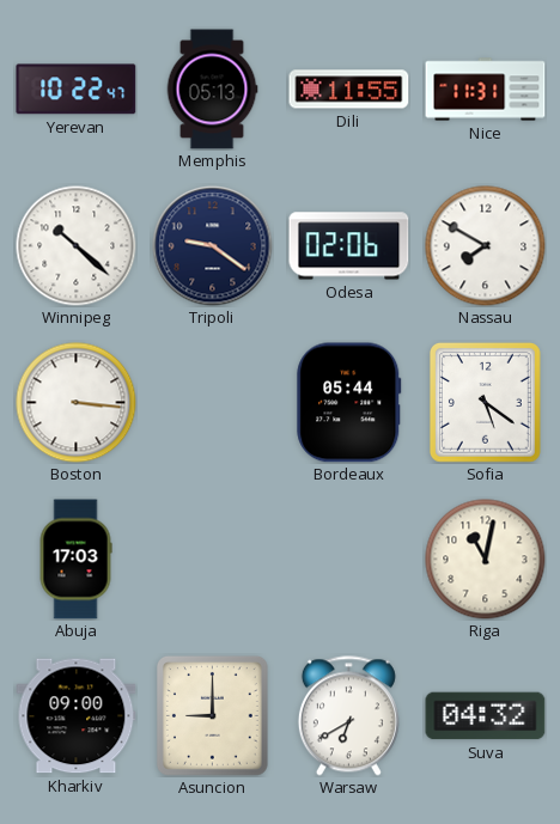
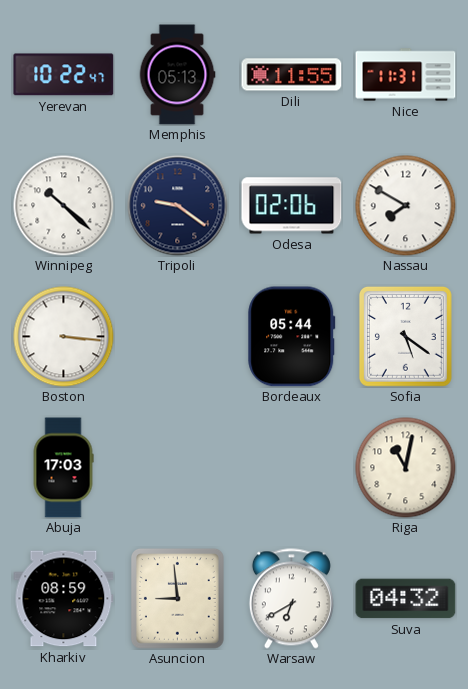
Kharkiv: 09:00 -> 08:59
Asuncion: 9:00 -> 8:59
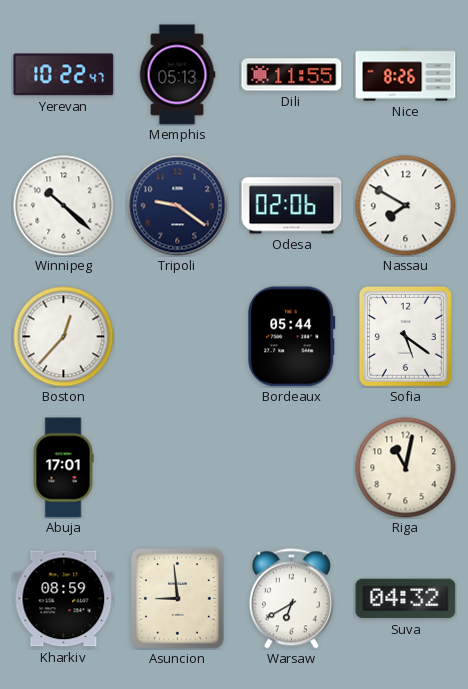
Nice: 11:31 -> 8:26
Boston: 3:16 -> 12:37
Abuja: 17:03 -> 17:01
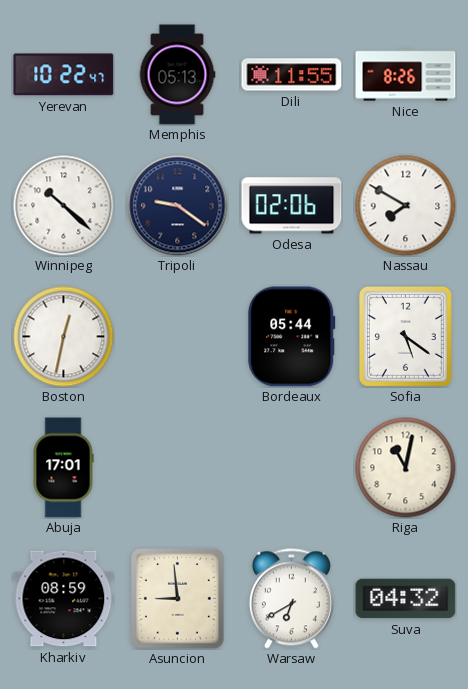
Boston: 12:37 -> 12:32
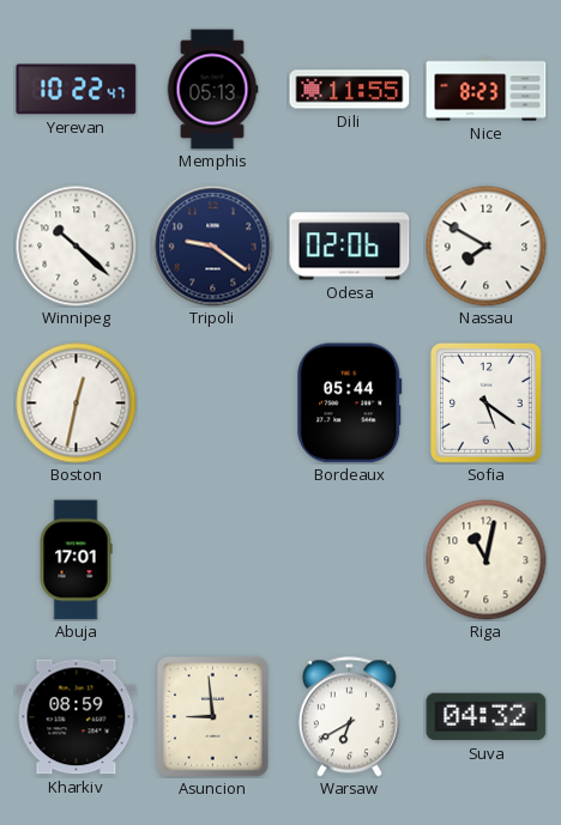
Nice: 8:26 -> 8:23
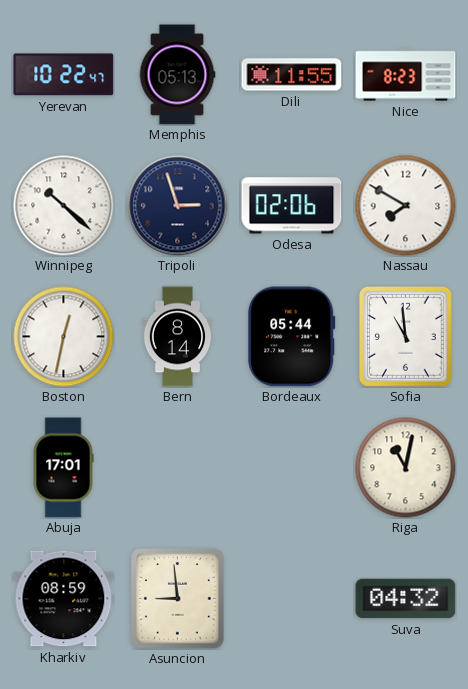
Tripoli: 9:21 -> 2:57
Bern: none -> 8:14
Sofia: 5:21 -> 10:59
Warsaw: 6:40 -> none
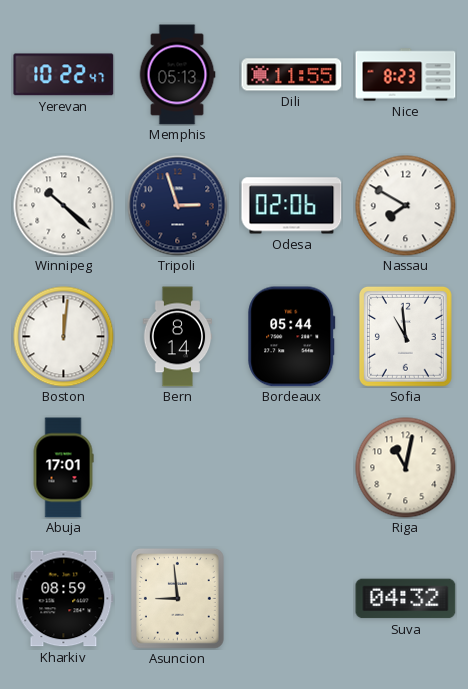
Boston: 12:32 -> 12:01
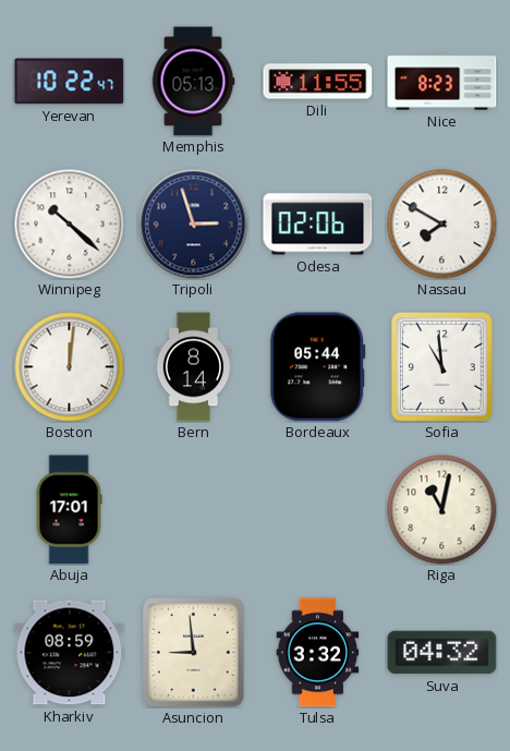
Tulsa: none -> 3:32
